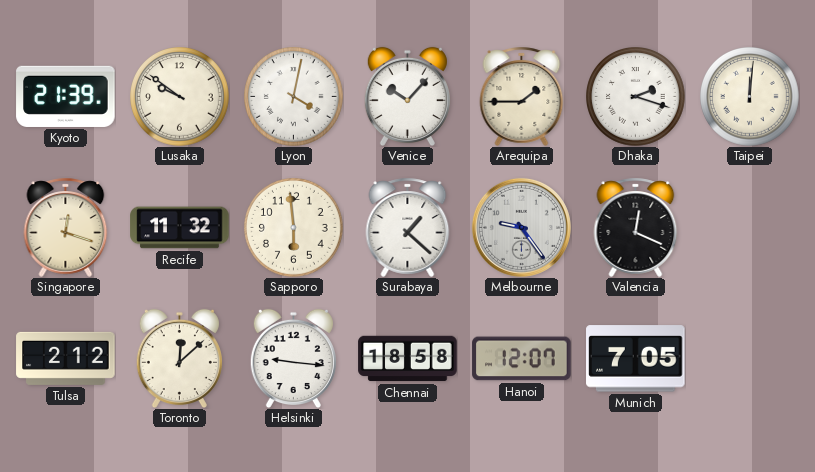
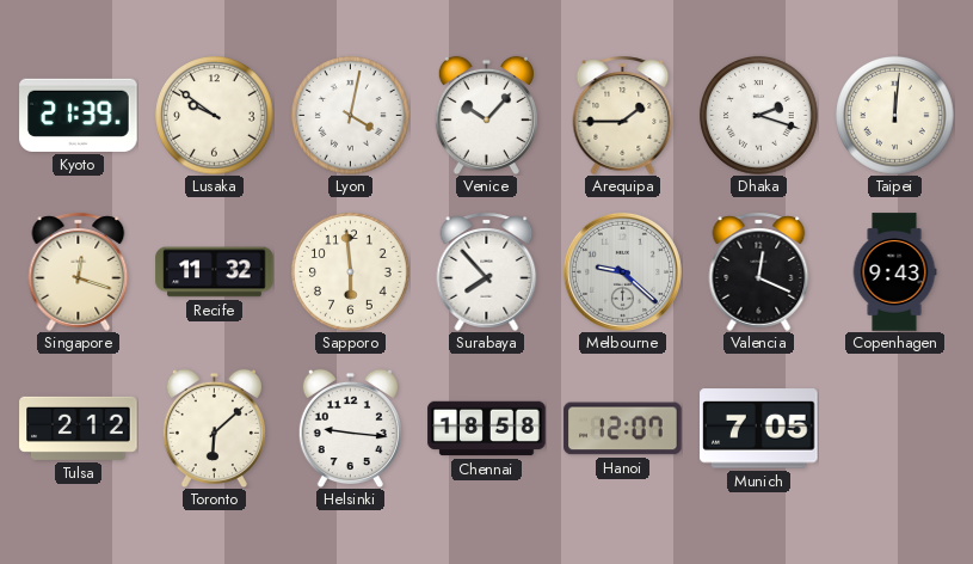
Surabaya: 1:22 -> 7:53
Melbourne: 9:24 -> 9:22
Copenhagen: none -> 9:43
Toronto: 12:08 -> 6:08
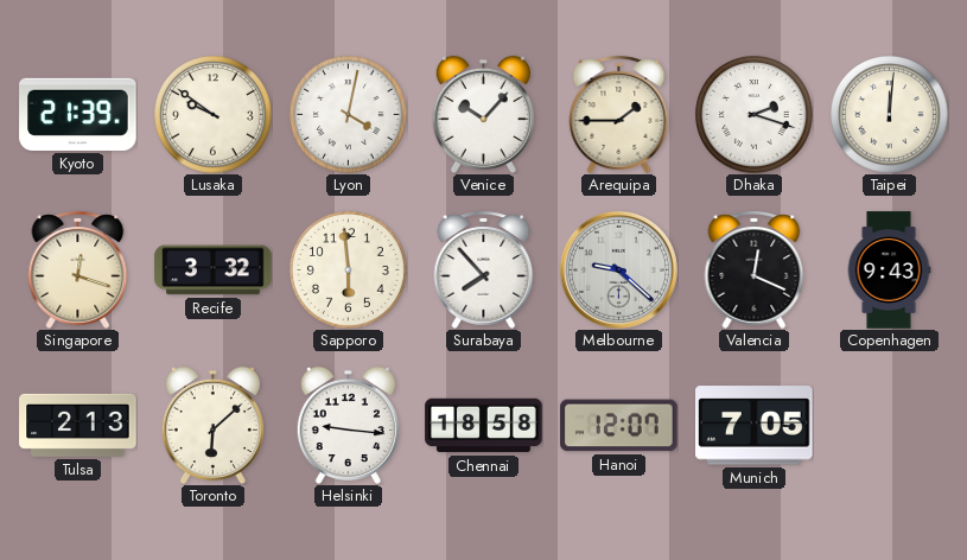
Recife: 11:32 -> 3:32
Tulsa: 2:12 -> 2:13
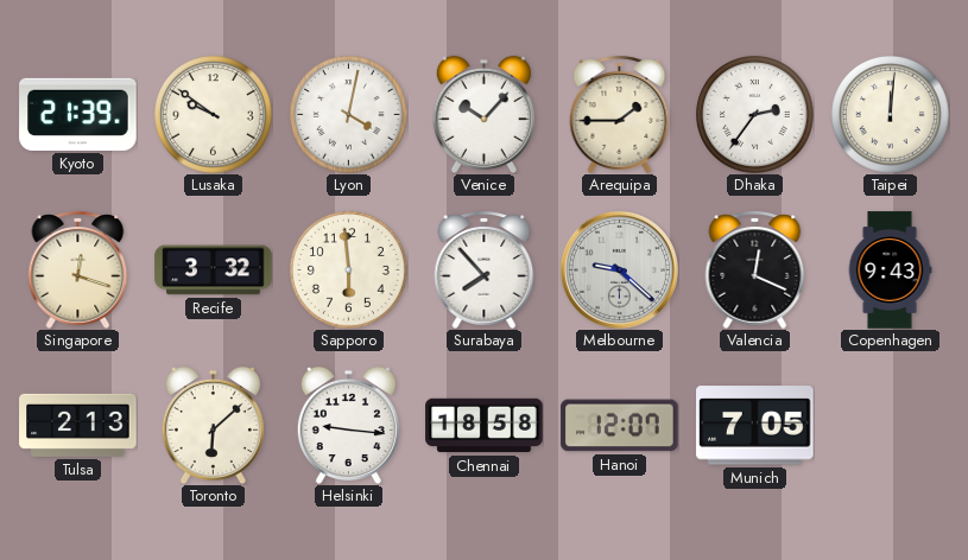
Dhaka: 2:18 -> 2:36
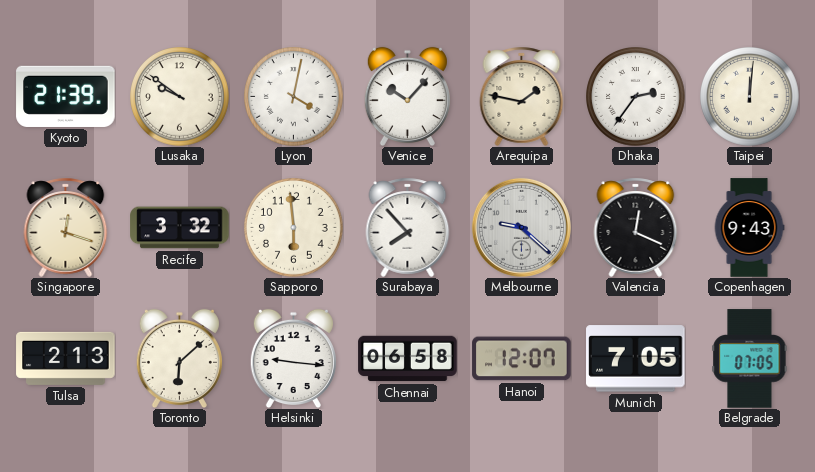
Arequipa: 1:45 -> 1:47
Chennai: 18:58 -> 06:58
Belgrade: none -> 07:05
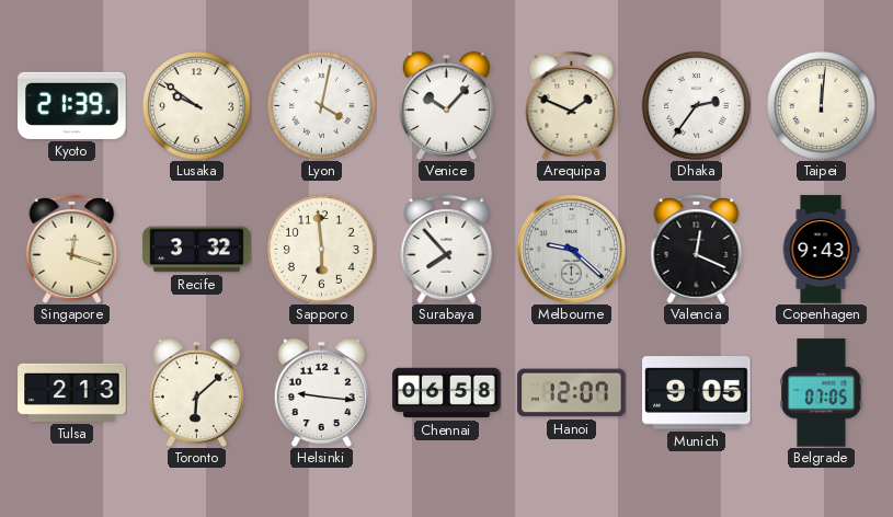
Arequipa: 1:47 -> 1:49
Munich: 7:05 -> 9:05
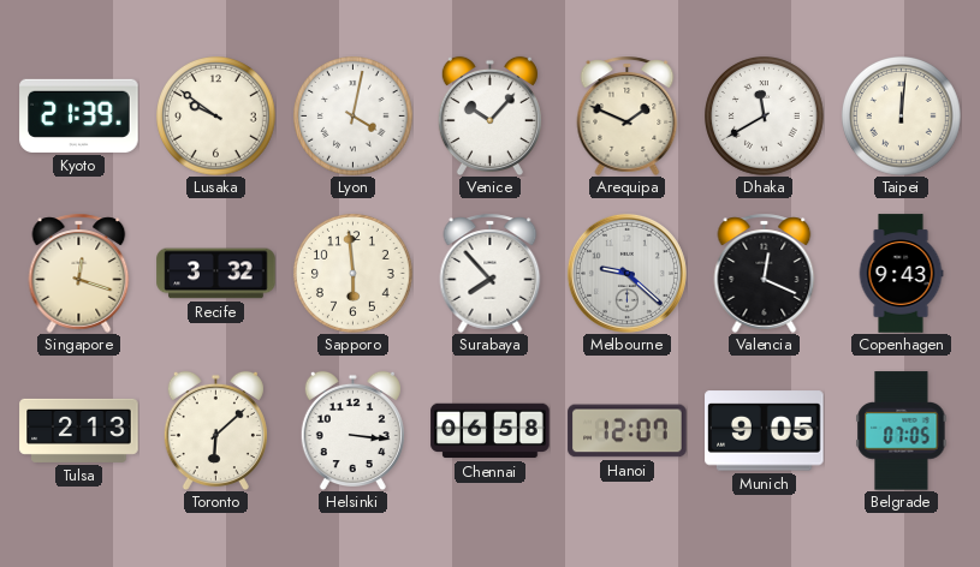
Dhaka: 2:36 -> 11:40
Helsinki: 9:16 -> 3:16
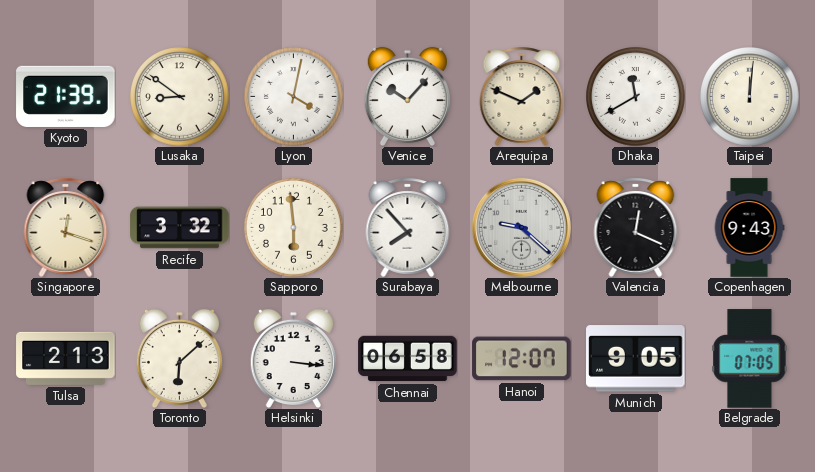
Lusaka: 9:51 -> 8:51
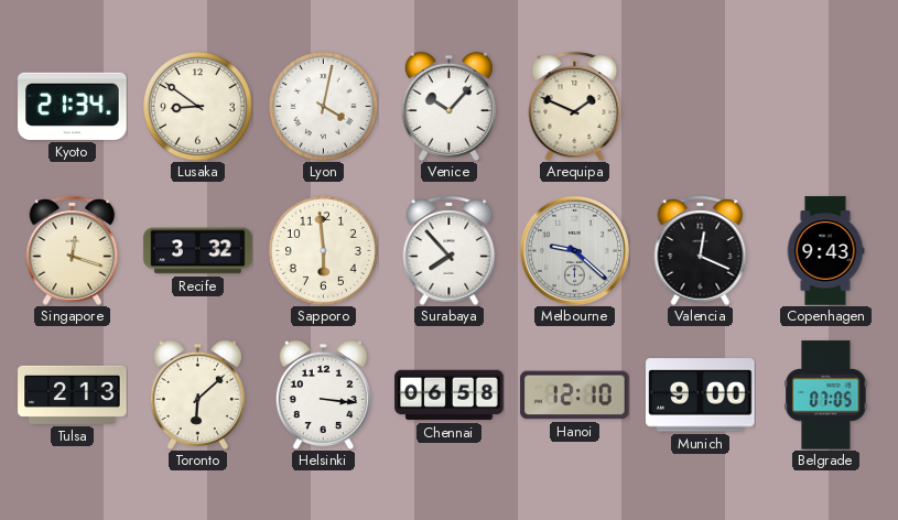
Kyoto: 21:39 -> 21:34
Dhaka: 11:40 -> none
Taipei: 12:01 -> none
Hanoi: 12:07 -> 12:10
Munich: 9:05 -> 9:00
